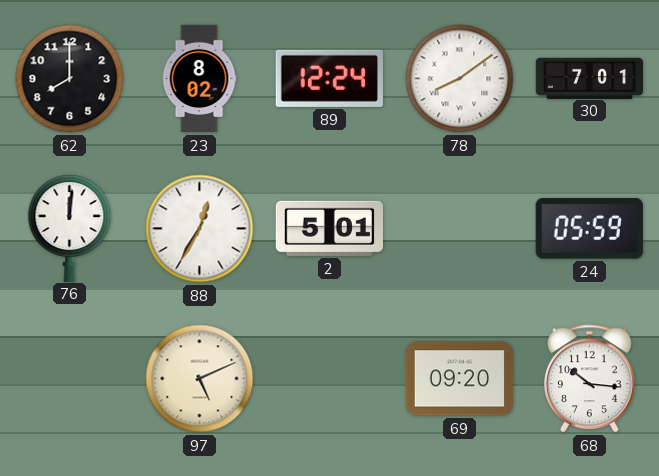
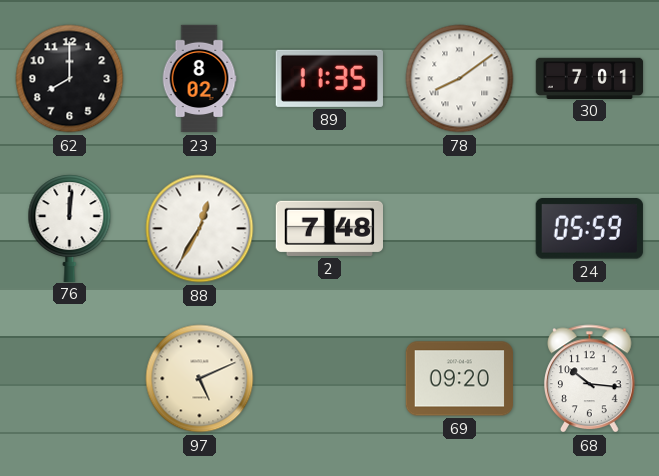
89: 12:24 -> 11:35
2: 5:01 -> 7:48
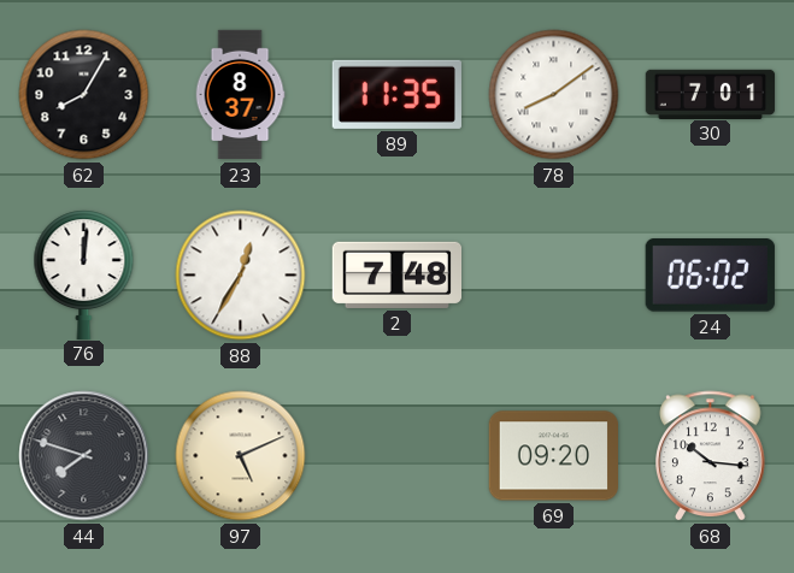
62: 8:00 -> 8:05
23: 8:02 -> 8:37
24: 05:59 -> 06:02
44: none -> 7:48
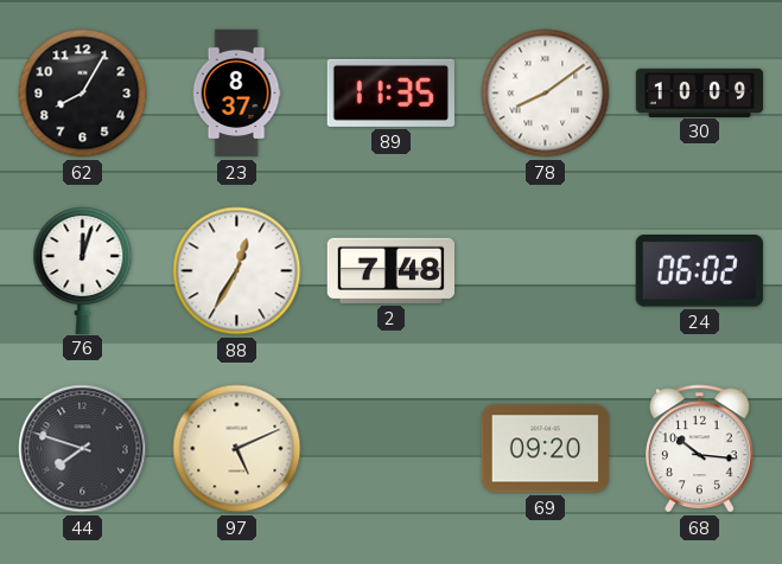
30: 7:01 -> 10:09
76: 12:01 -> 12:03
